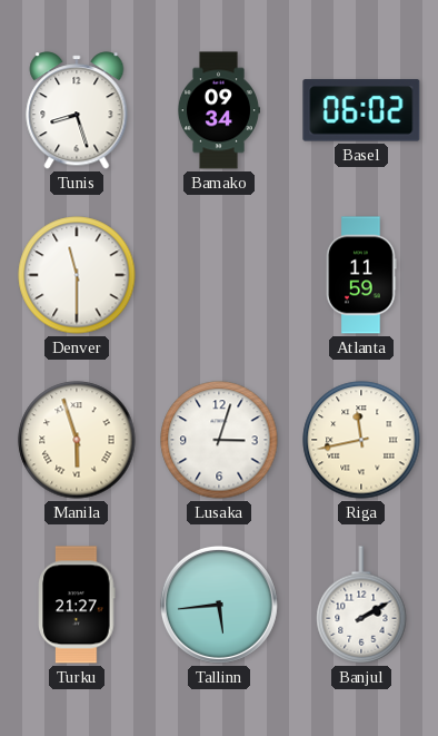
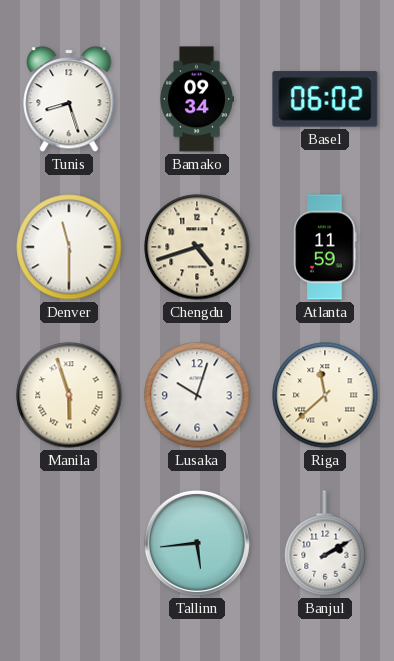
Chengdu: none -> 4:42
Lusaka: 3:03 -> 10:03
Riga: 11:43 -> 11:38
Turku: 21:27 -> none
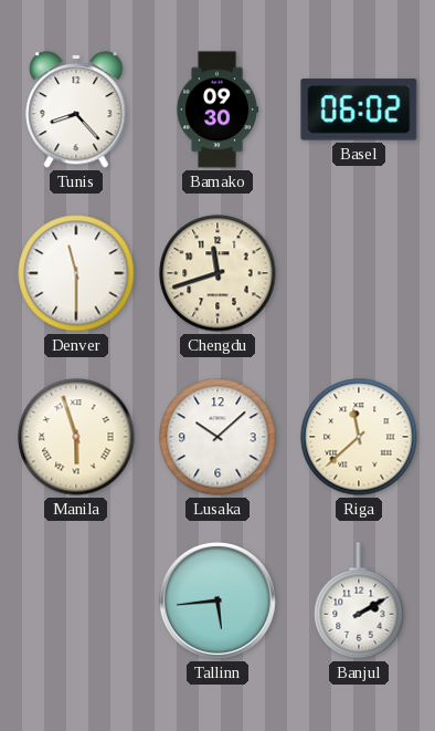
Tunis: 8:27 -> 8:23
Bamako: 09:34 -> 09:30
Chengdu: 4:42 -> 11:42
Atlanta: 11:59 -> none
Lusaka: 10:03 -> 10:08
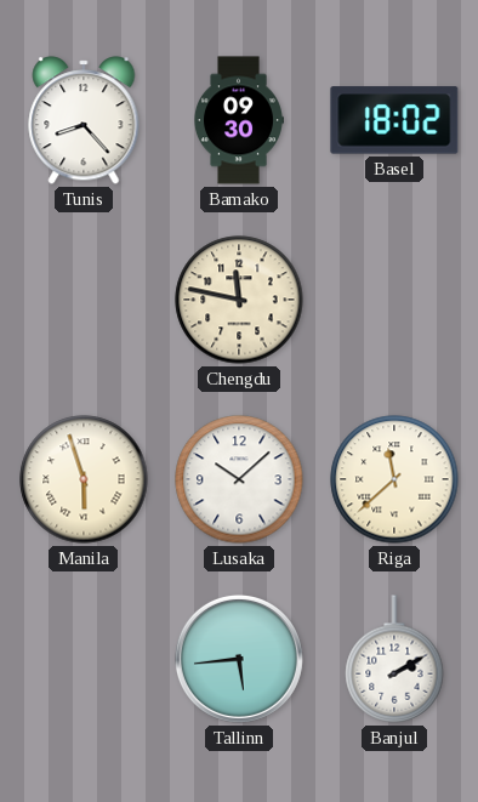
Basel: 06:02 -> 18:02
Denver: 11:30 -> none
Chengdu: 11:42 -> 11:47
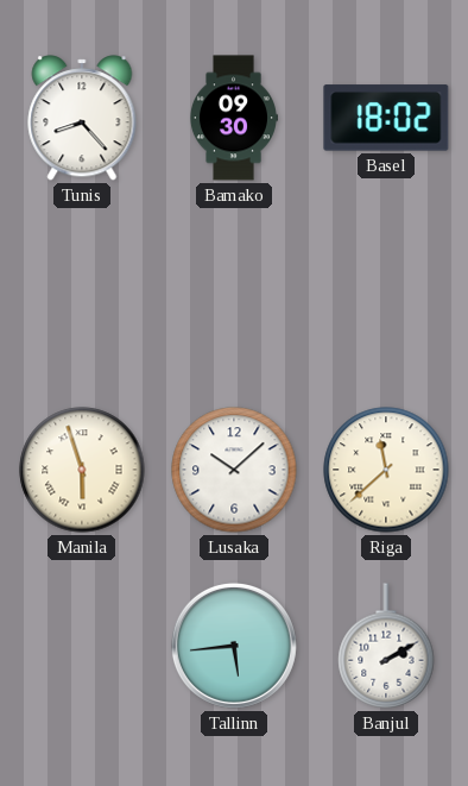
Chengdu: 11:47 -> none
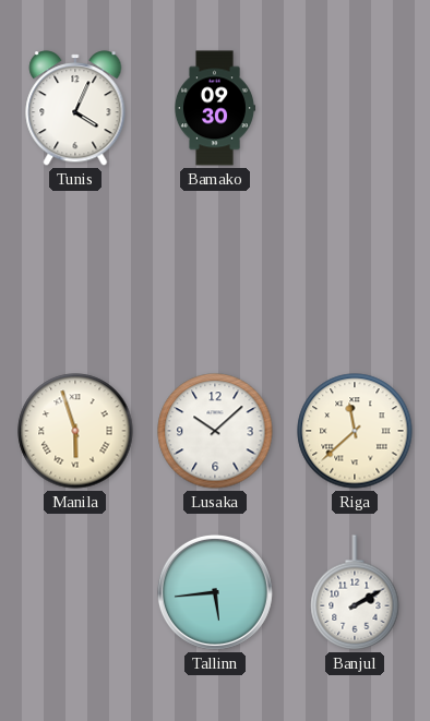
Tunis: 8:23 -> 4:04
Basel: 18:02 -> none
